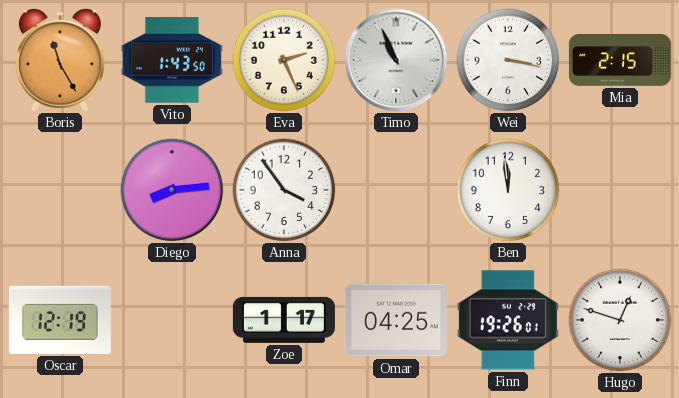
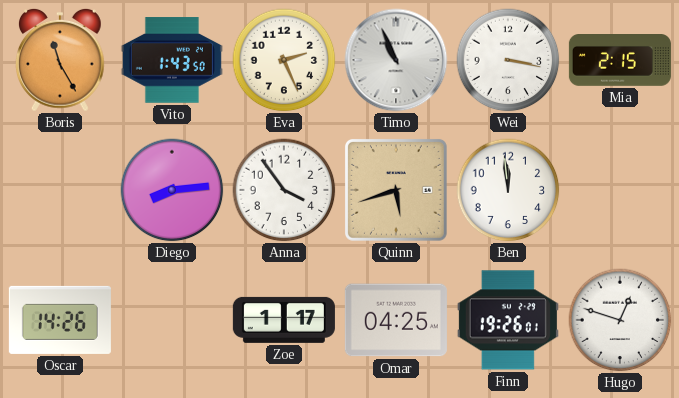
Quinn: none -> 5:42
Oscar: 12:19 -> 14:26
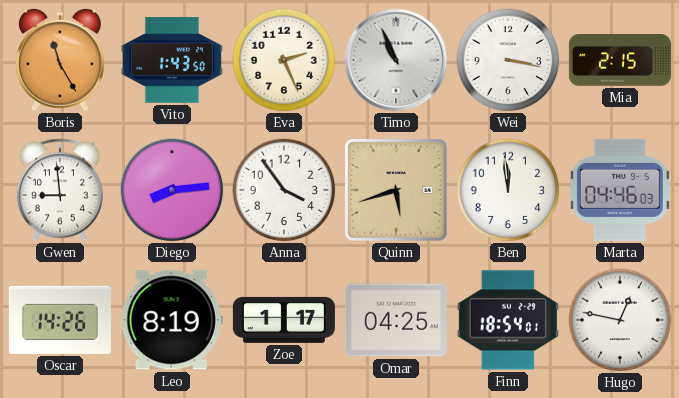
Gwen: none -> 8:59
Marta: none -> 04:46
Leo: none -> 8:19
Finn: 19:26 -> 18:54
Hugo: 12:48 -> 12:47
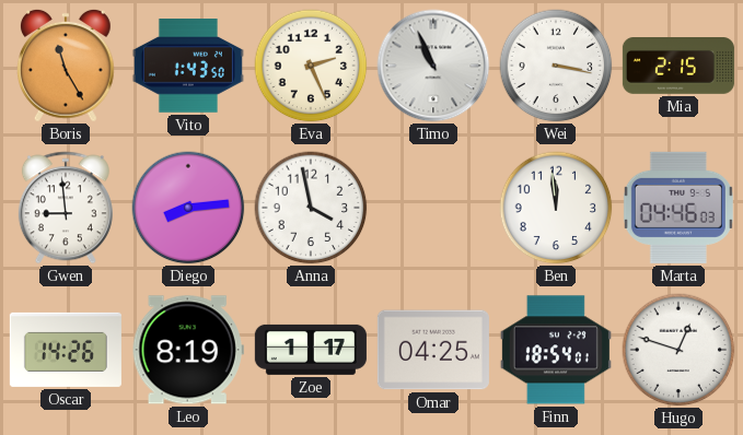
Anna: 3:54 -> 3:58
Quinn: 5:42 -> none
Hugo: 12:47 -> 12:48
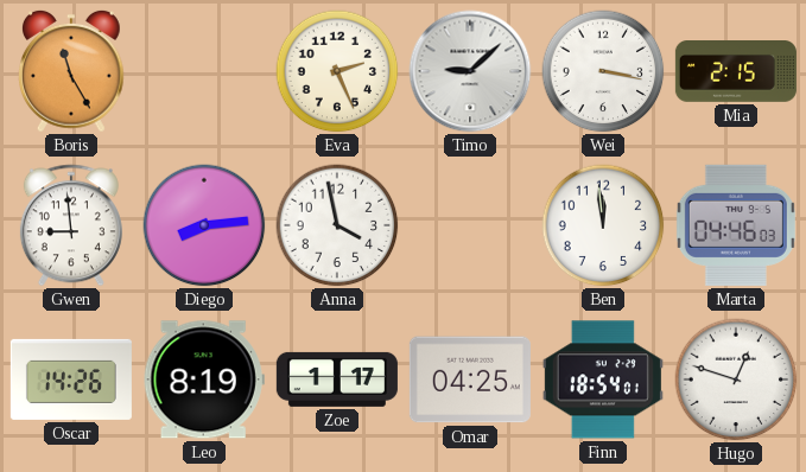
Vito: 1:43 -> none
Timo: 10:56 -> 9:08
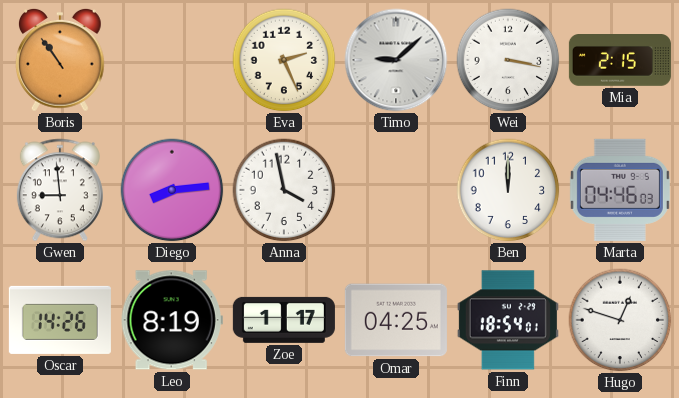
Boris: 11:25 -> 10:54
Ben: 11:59 -> 12:00
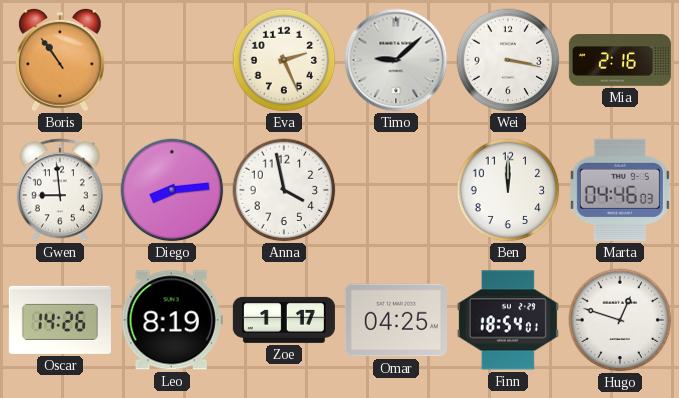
Mia: 2:15 -> 2:16
